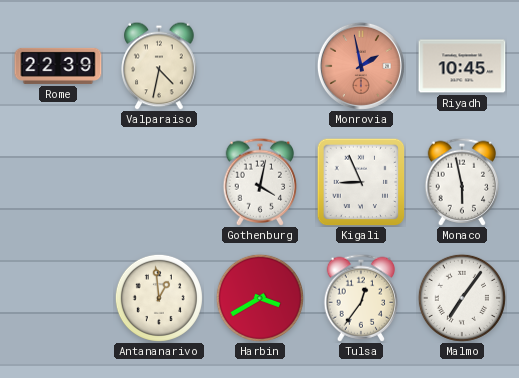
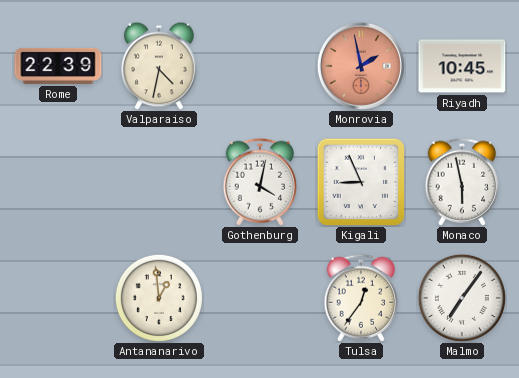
Harbin: 3:40 -> none
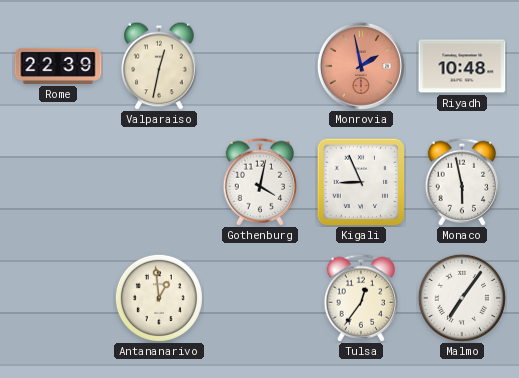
Valparaiso: 4:32 -> 12:32
Riyadh: 10:45 -> 10:48
